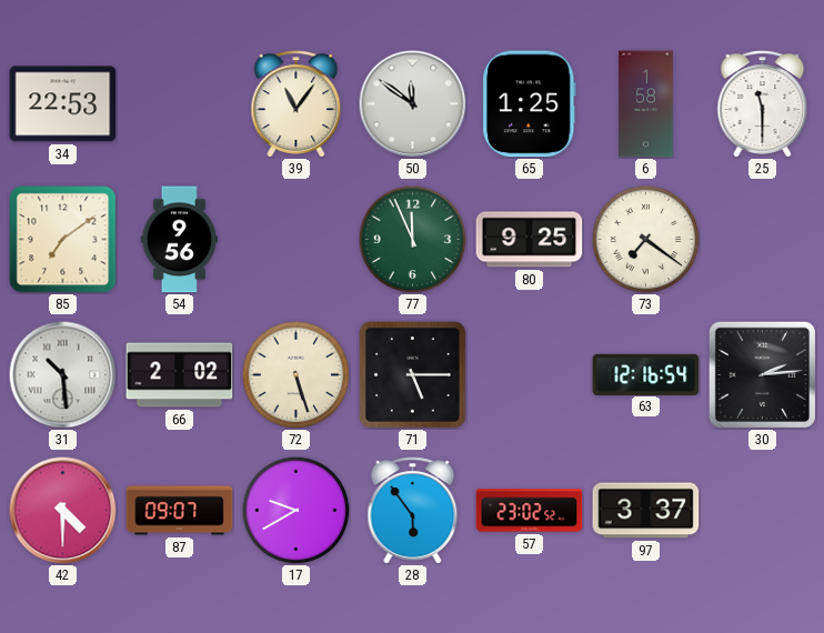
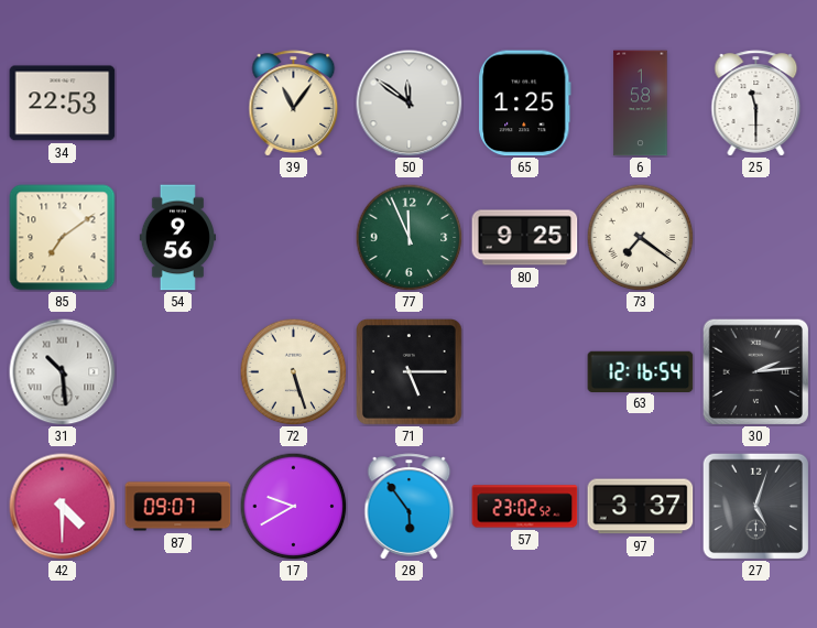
66: 2:02 -> none
27: none -> 5:03
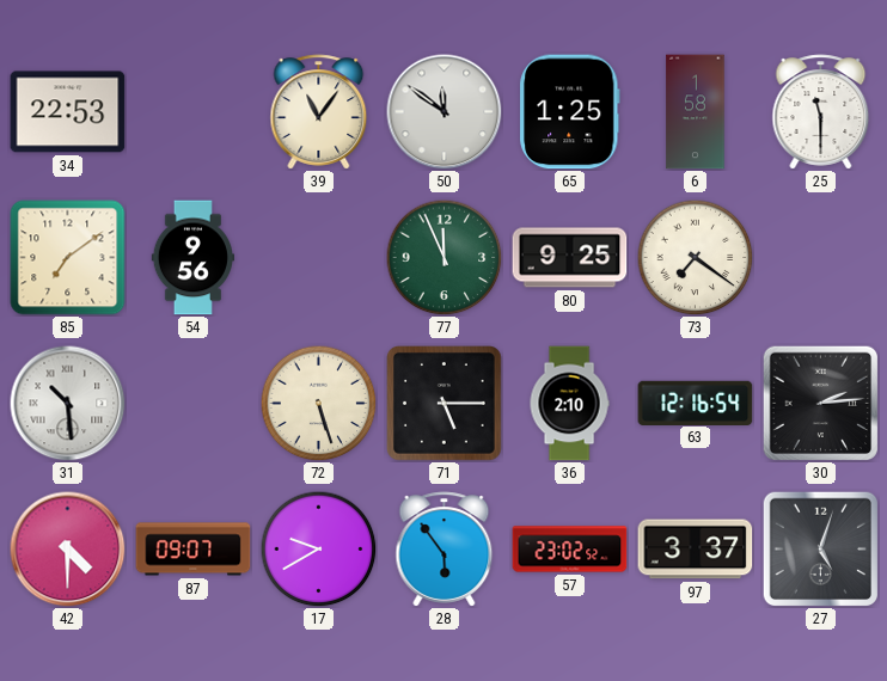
36: none -> 2:10
